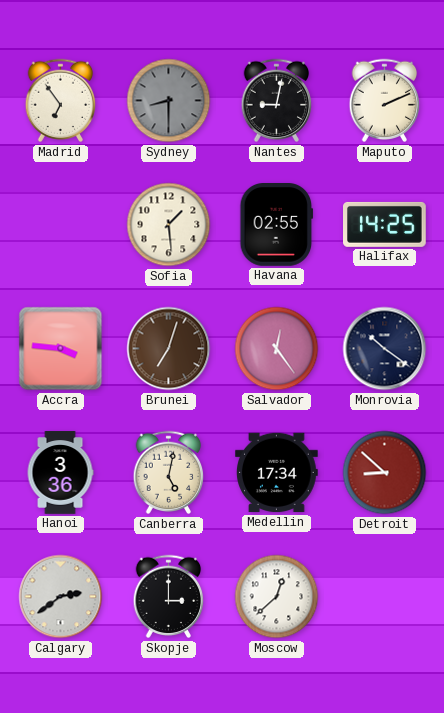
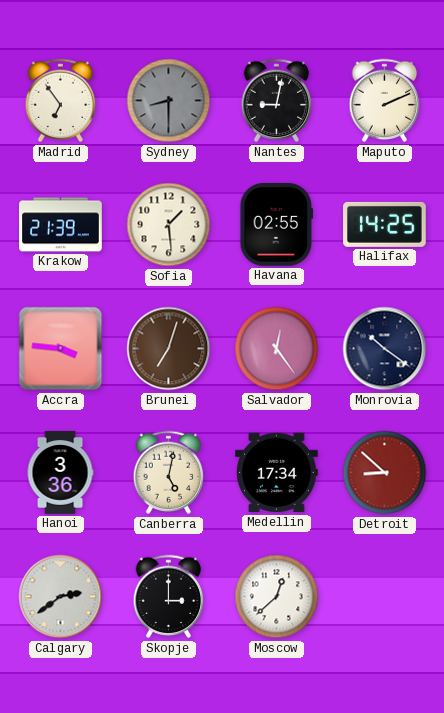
Krakow: none -> 21:39
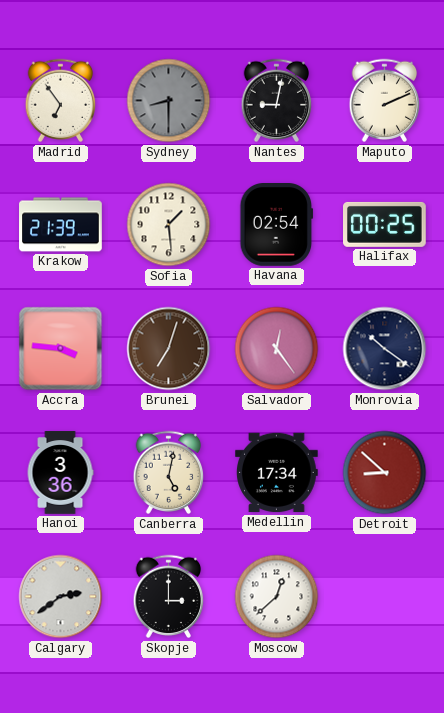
Havana: 02:55 -> 02:54
Halifax: 14:25 -> 00:25
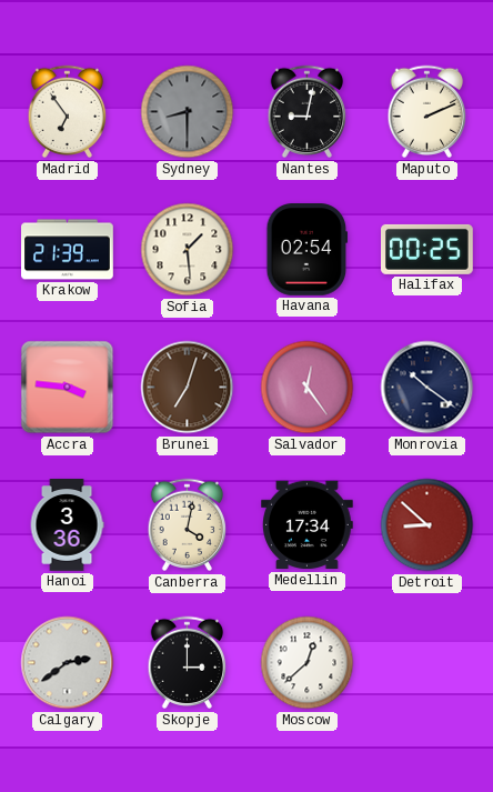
Canberra: 5:02 -> 4:02
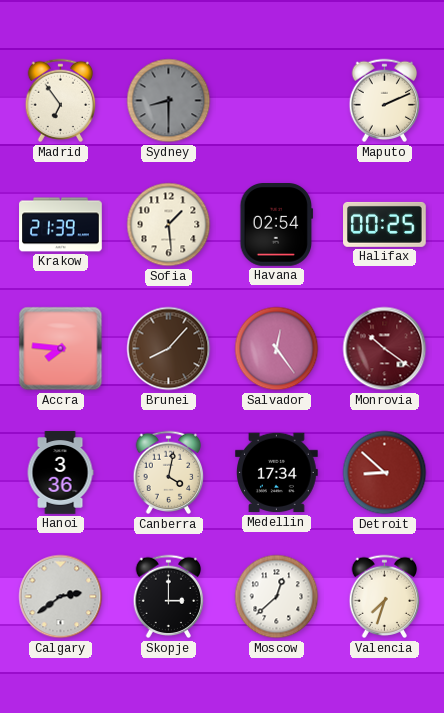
Nantes: 9:02 -> none
Accra: 3:46 -> 7:46
Brunei: 7:03 -> 8:07
Monrovia dial: navy -> burgundy
Valencia: none -> 7:33
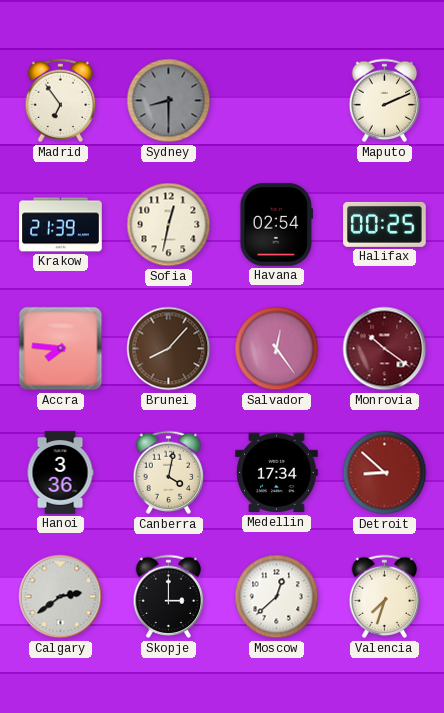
Sofia: 1:29 -> 12:32
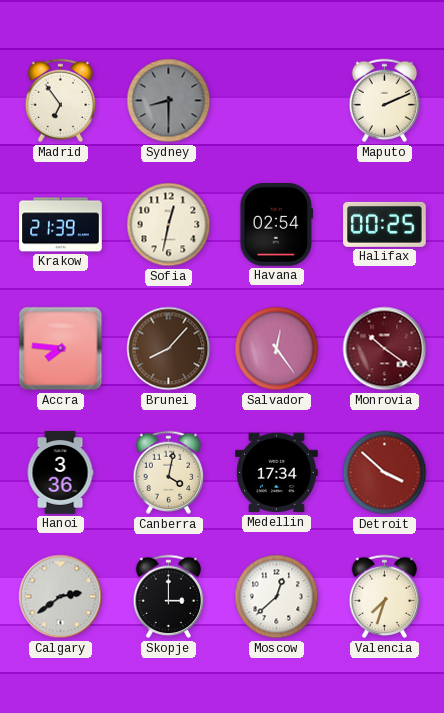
Detroit: 8:52 -> 3:52
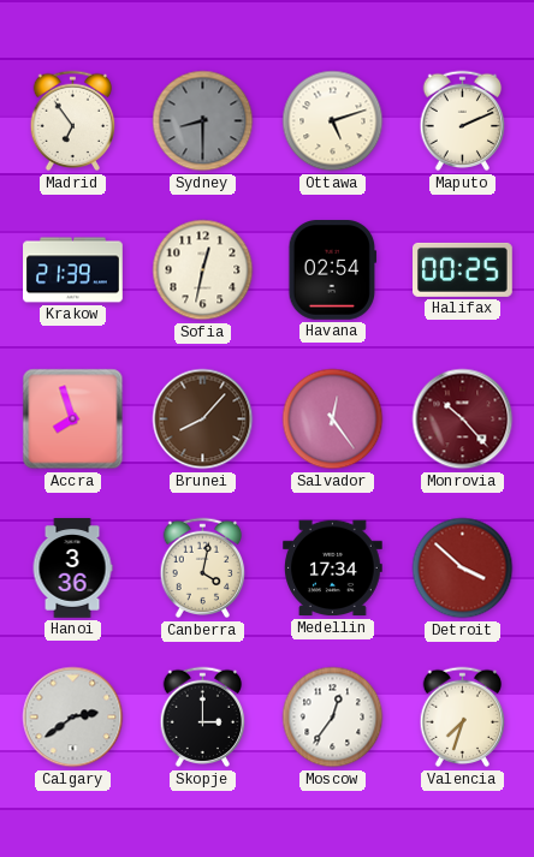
Ottawa: none -> 5:12
Accra: 7:46 -> 7:57
Monrovia: 10:21 -> 10:23
Moscow: 12:38 -> 12:36
